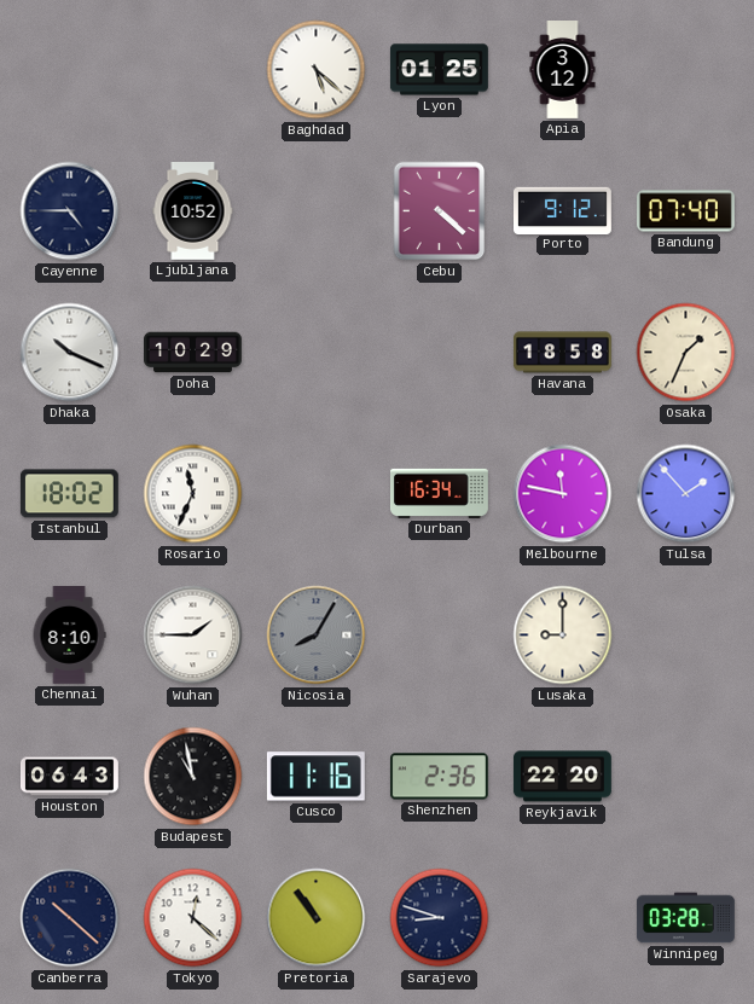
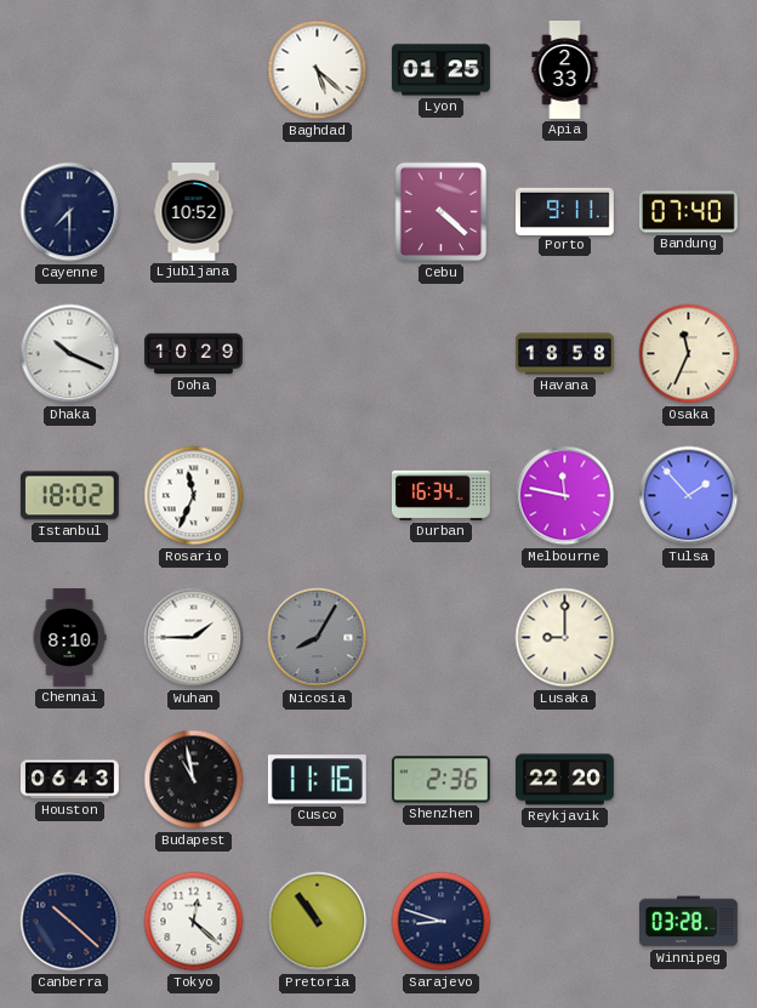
Apia: 3:12 -> 2:33
Cayenne: 4:45 -> 7:30
Porto: 9:12 -> 9:11
Osaka: 1:34 -> 11:34
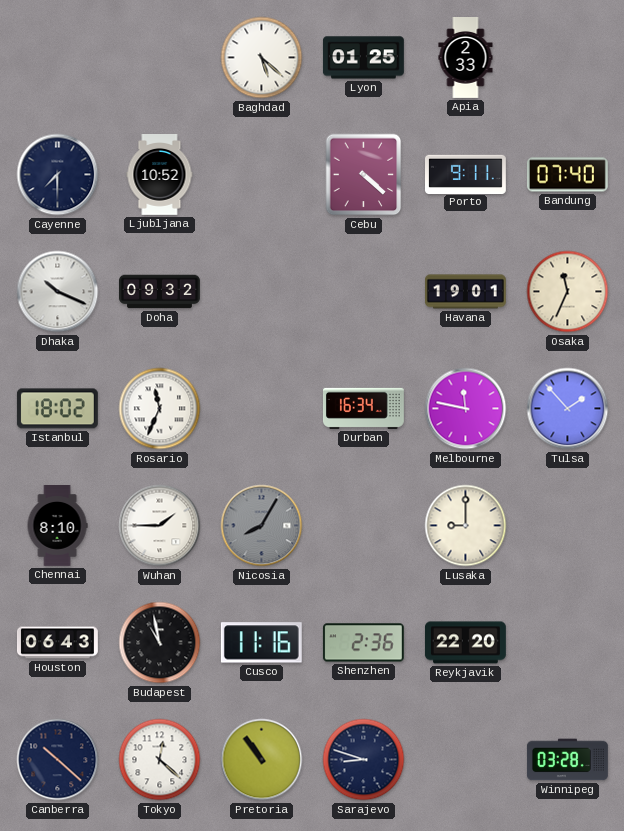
Doha: 10:29 -> 09:32
Havana: 18:58 -> 19:01
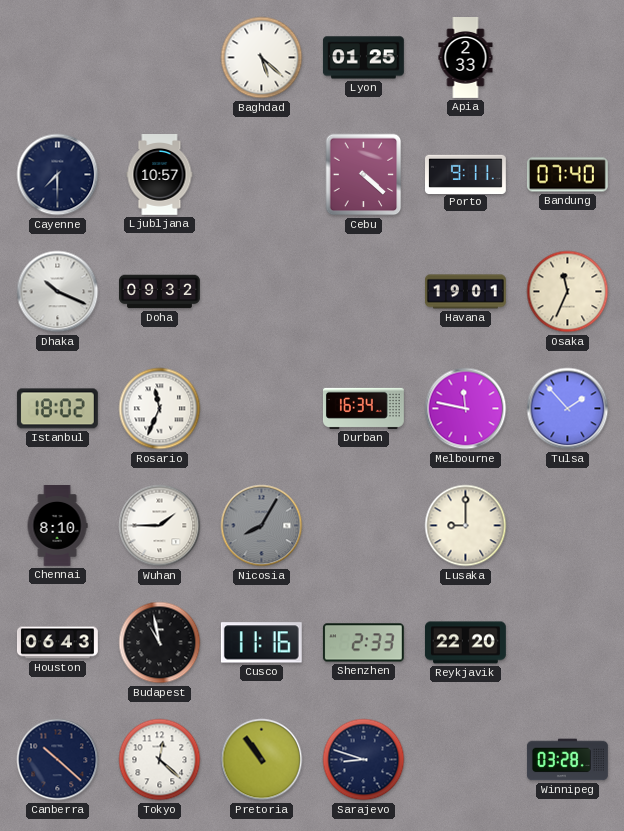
Ljubljana: 10:52 -> 10:57
Shenzhen: 2:36 -> 2:33
